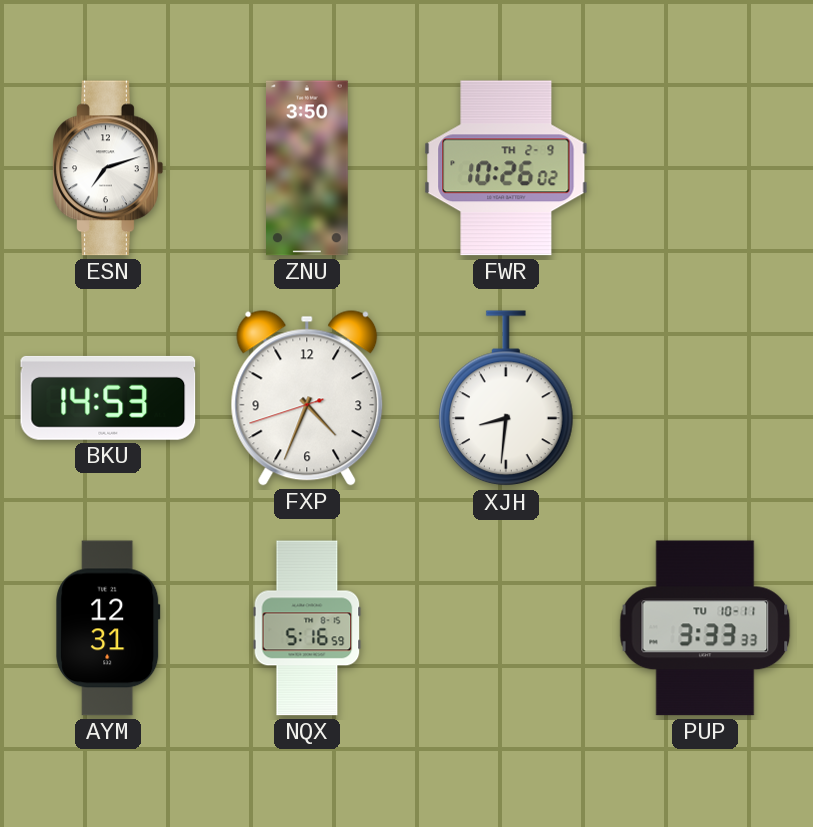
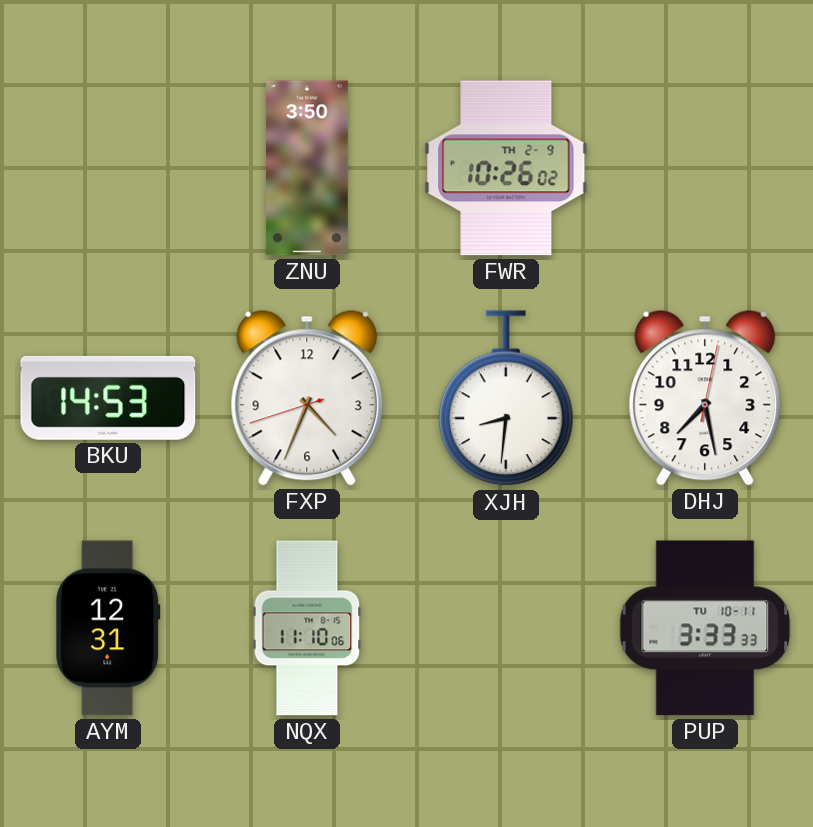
ESN: 7:12 -> none
DHJ: none -> 7:28
NQX: 5:16 -> 11:10
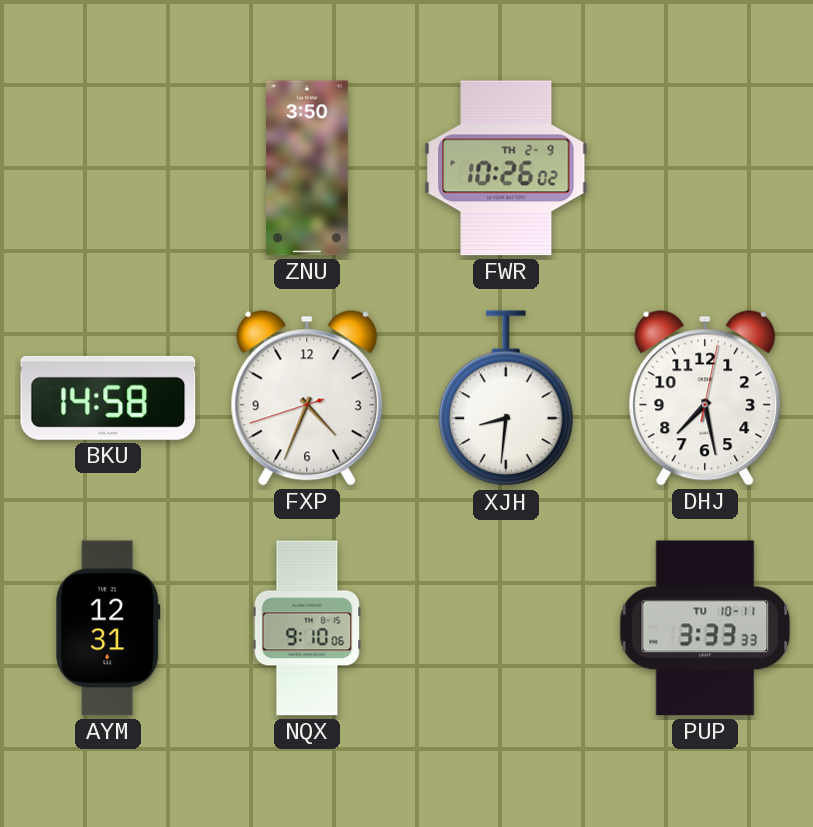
BKU: 14:53 -> 14:58
NQX: 11:10 -> 9:10
